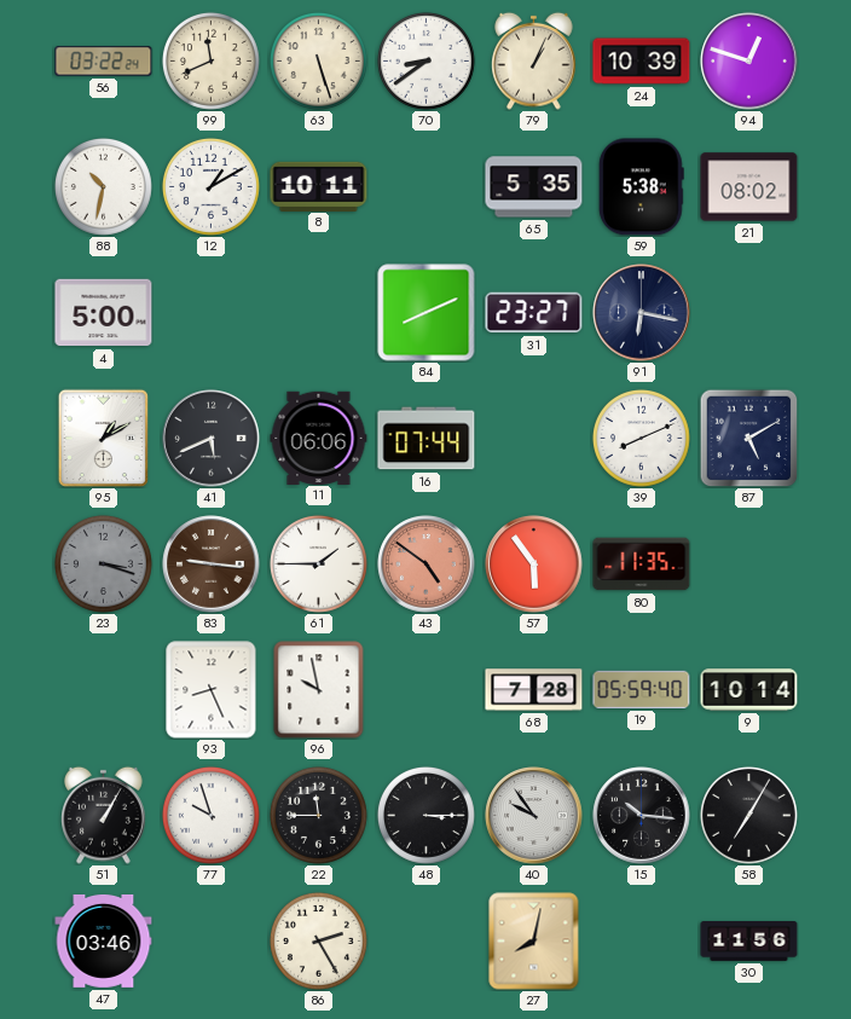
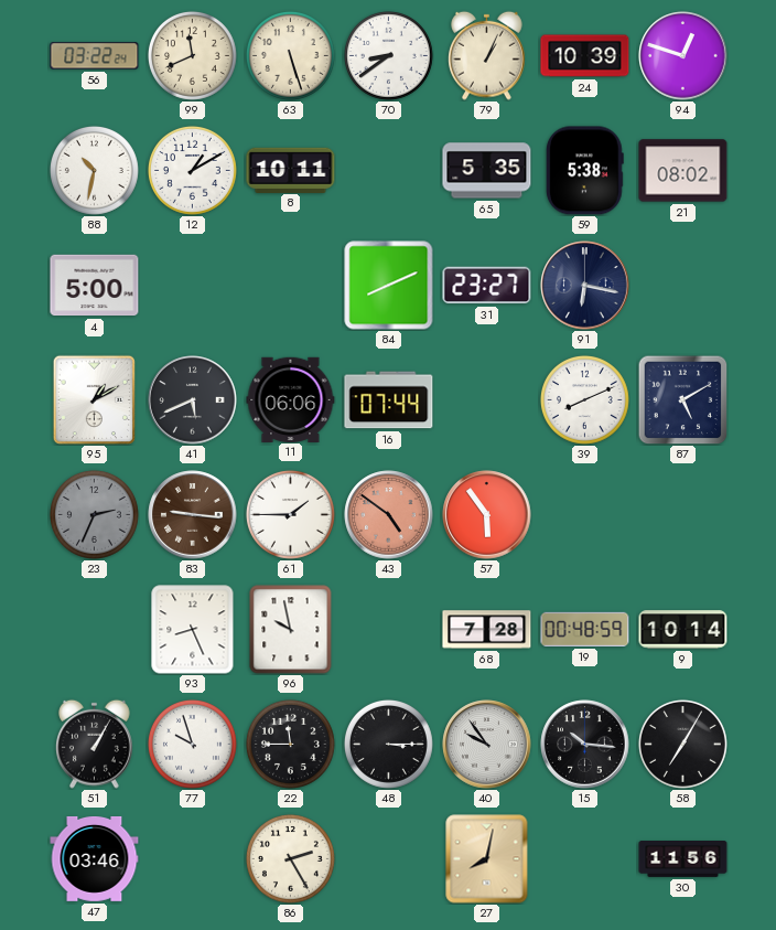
23: 3:18 -> 2:34
80: 11:35 -> none
19: 05:59 -> 00:48
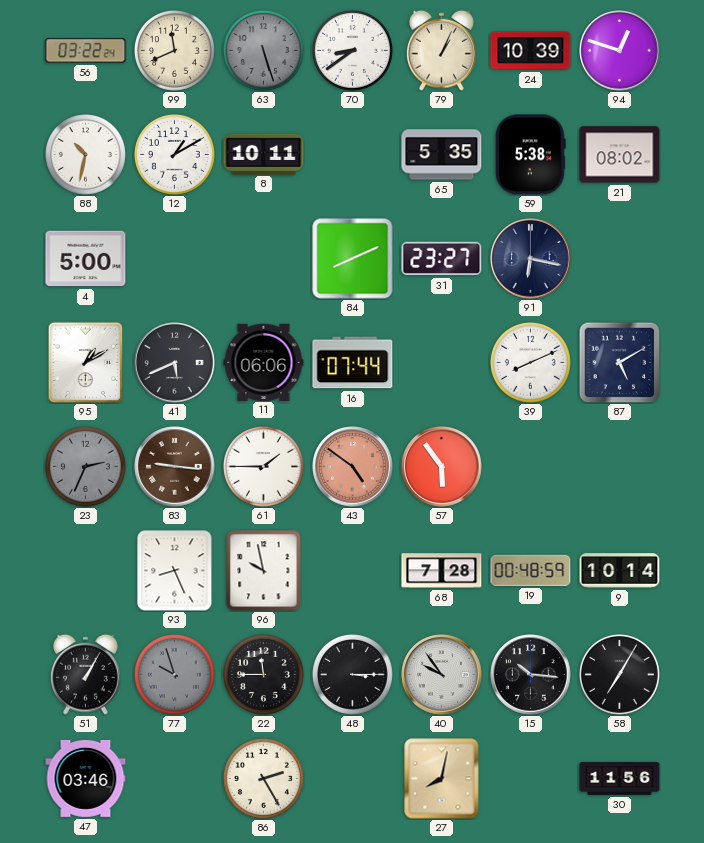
63 dial: cream -> grey
77 dial: white -> grey
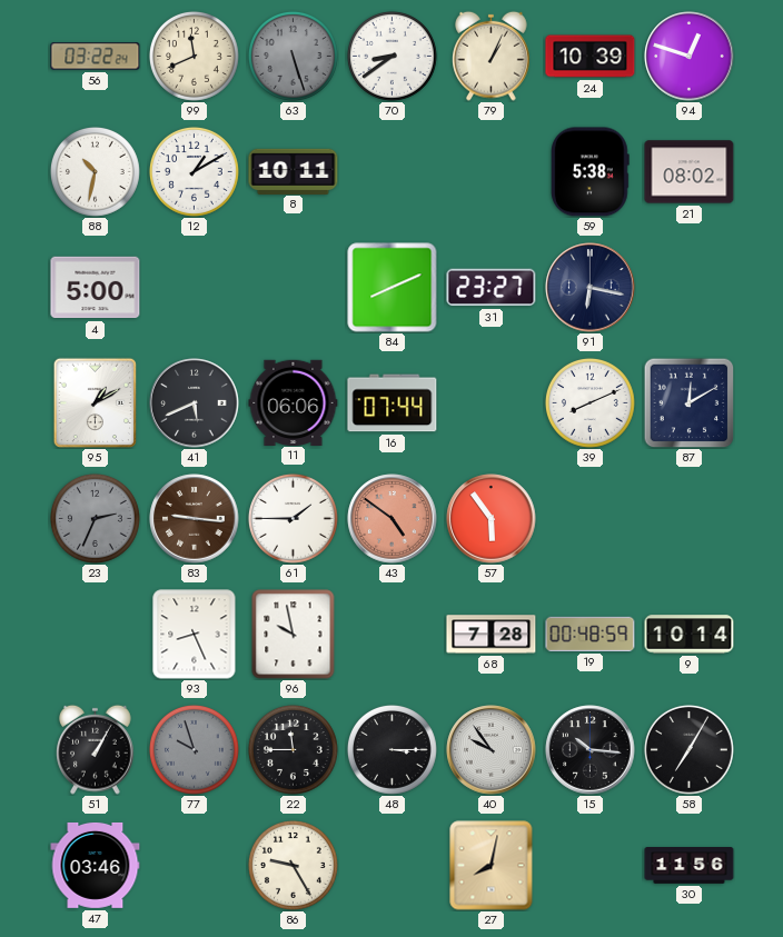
65: 5:35 -> none
87: 5:10 -> 12:10
86: 2:25 -> 9:25
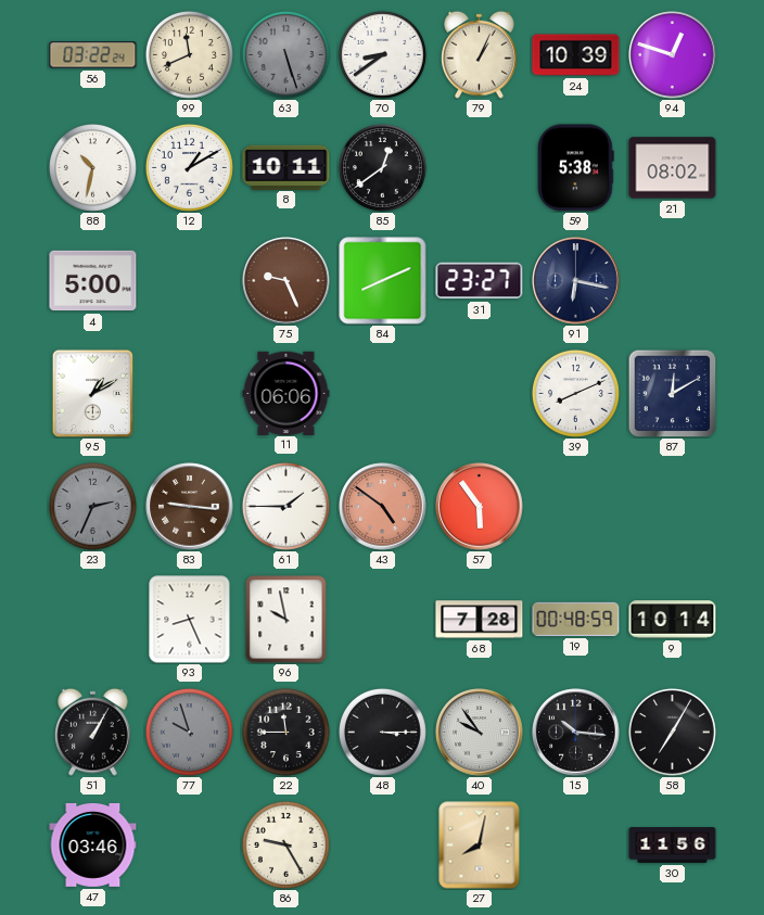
85: none -> 12:39
75: none -> 9:26
41: 5:41 -> none
16: 07:44 -> none
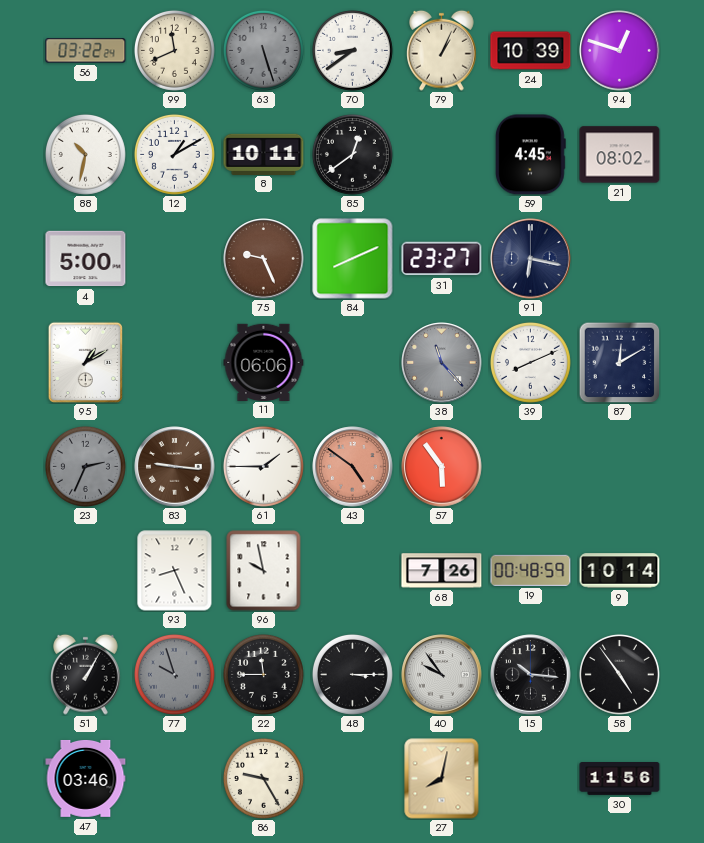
59: 5:38 -> 4:45
38: none -> 11:23
68: 7:28 -> 7:26
58: 7:05 -> 4:54
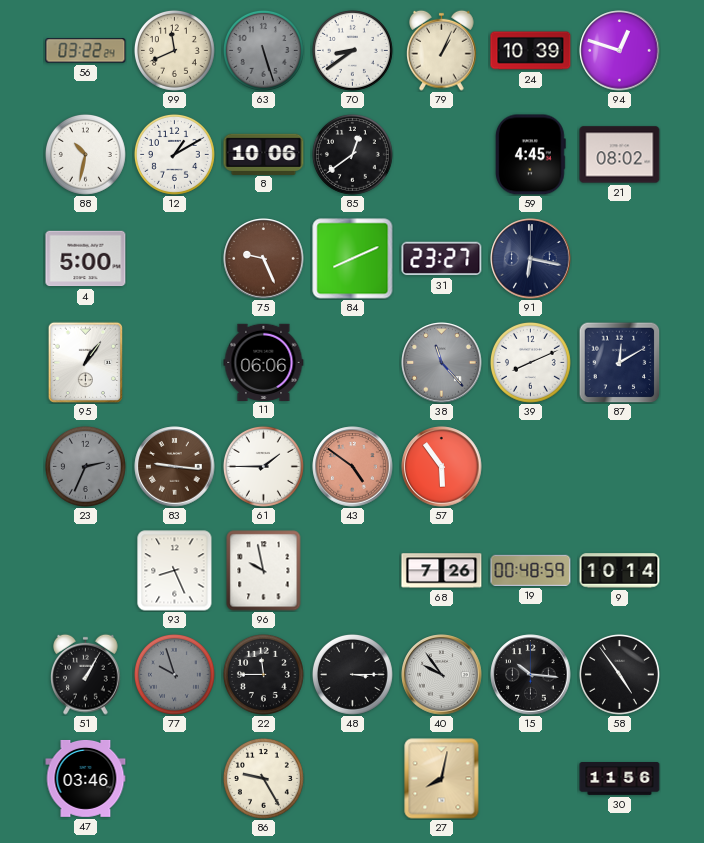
8: 10:11 -> 10:06
95: 1:10 -> 1:06
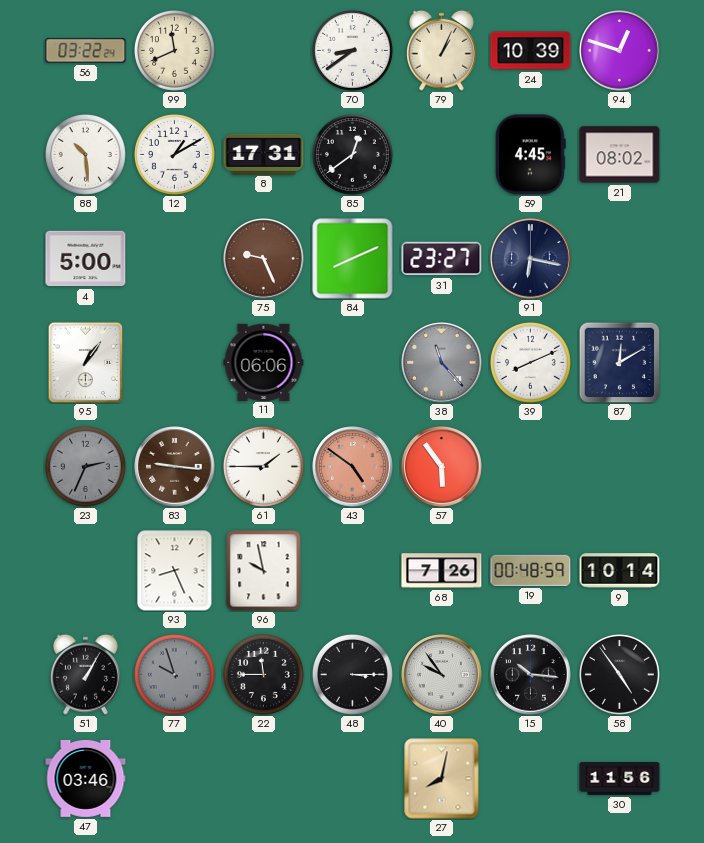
63: 5:27 -> none
88: 10:32 -> 10:29
8: 10:06 -> 17:31
86: 9:25 -> none
